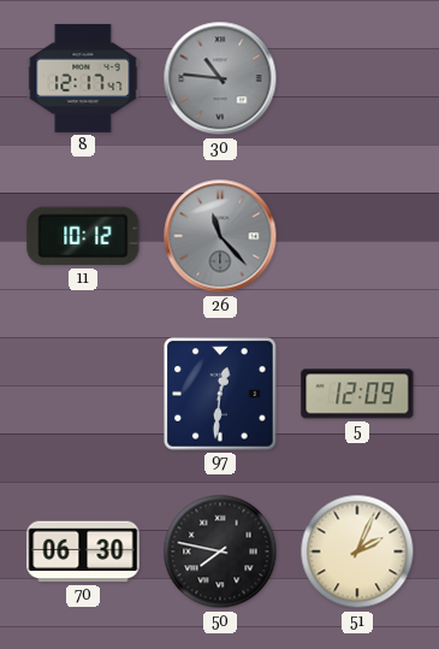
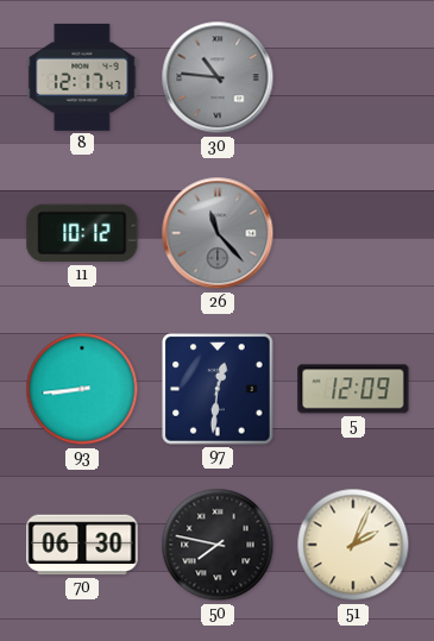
93: none -> 8:44
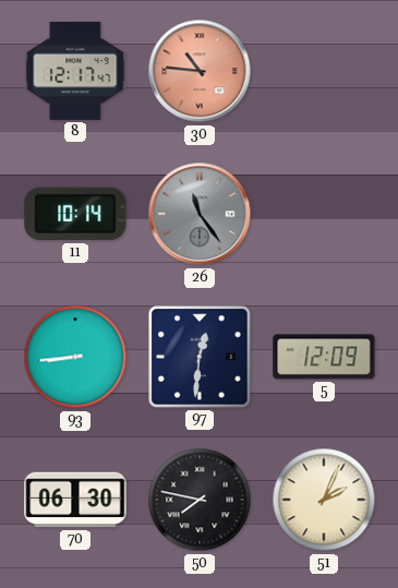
30 dial: grey -> salmon
11: 10:12 -> 10:14
26: 11:23 -> 11:24
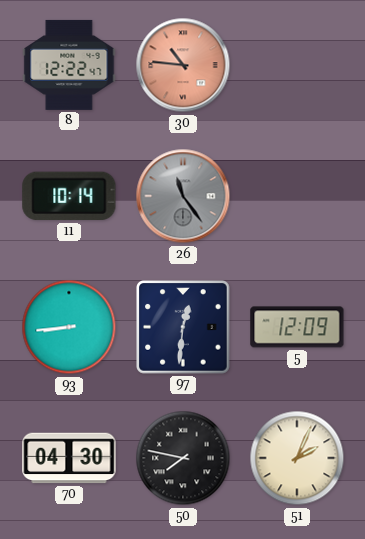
8: 12:17 -> 12:22
70: 06:30 -> 04:30
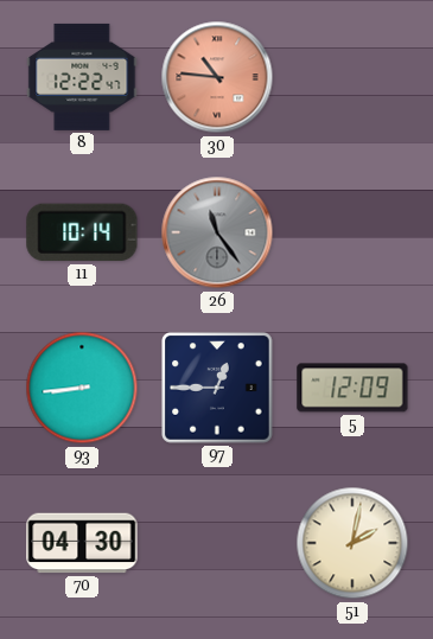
97: 12:31 -> 12:45
50: 7:47 -> none
51: 2:04 -> 2:02
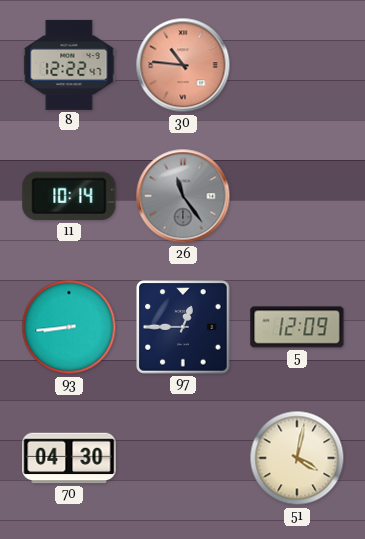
51: 2:02 -> 4:02
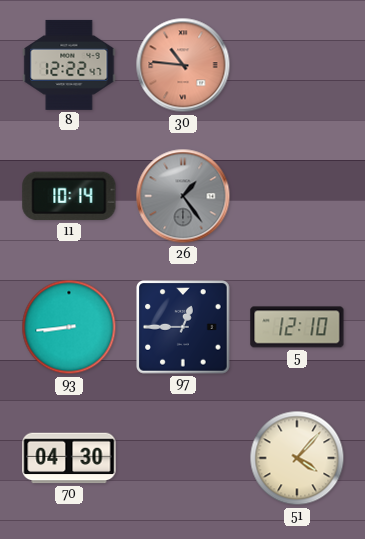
26: 11:24 -> 1:24
5: 12:09 -> 12:10
51: 4:02 -> 4:07
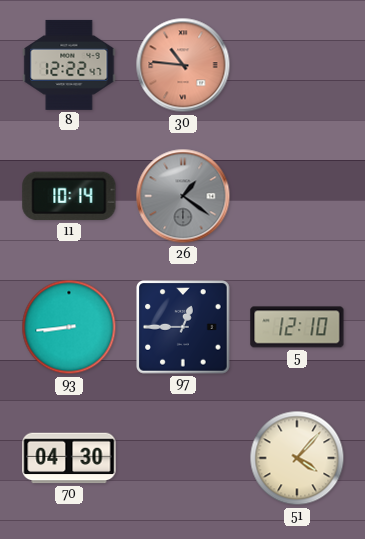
26: 1:24 -> 1:21
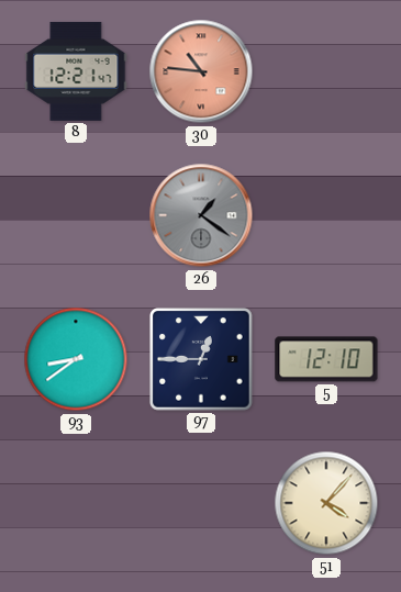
8: 12:22 -> 12:21
11: 10:14 -> none
93: 8:44 -> 8:39
70: 04:30 -> none
